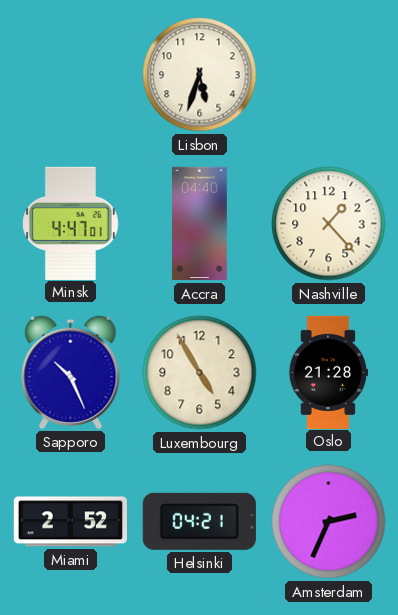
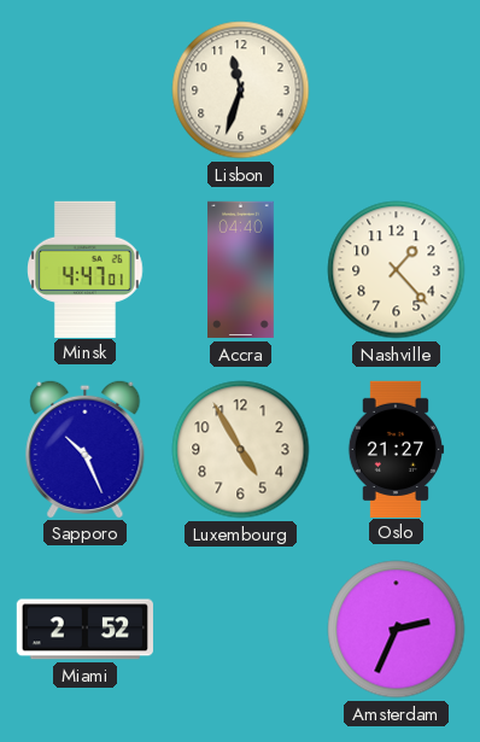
Lisbon: 5:33 -> 11:33
Oslo: 21:28 -> 21:27
Helsinki: 04:21 -> none
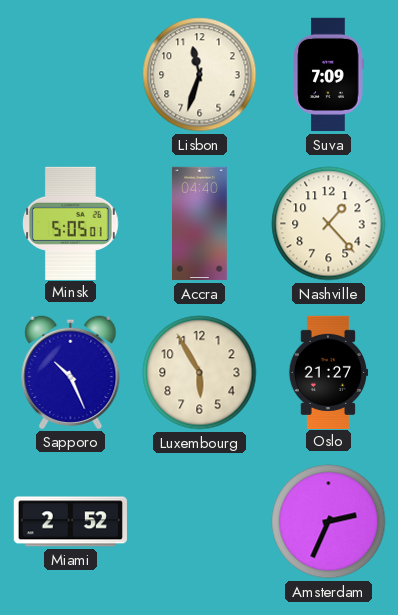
Suva: none -> 7:09
Minsk: 4:47 -> 5:05
Luxembourg: 4:55 -> 5:55
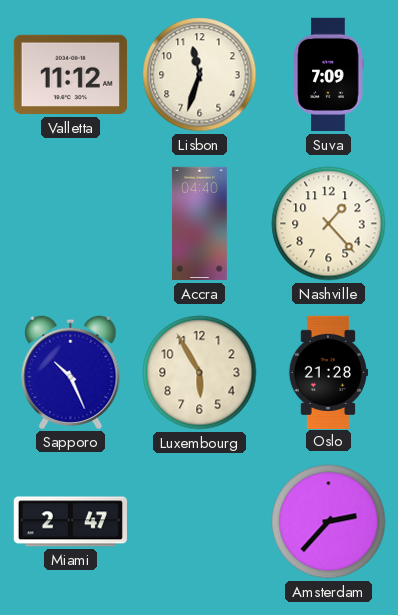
Valletta: none -> 11:12
Minsk: 5:05 -> none
Oslo: 21:27 -> 21:28
Miami: 2:52 -> 2:47
Amsterdam: 2:34 -> 2:37
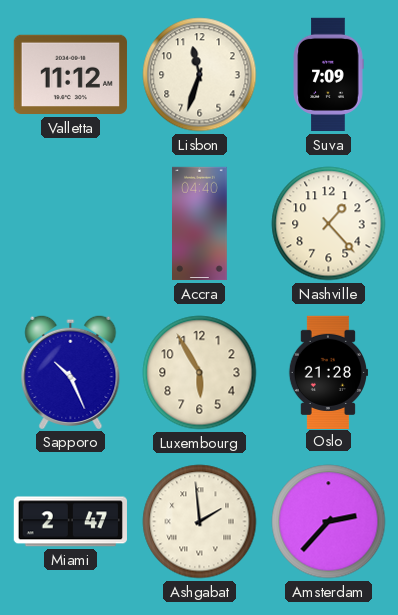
Ashgabat: none -> 1:59
